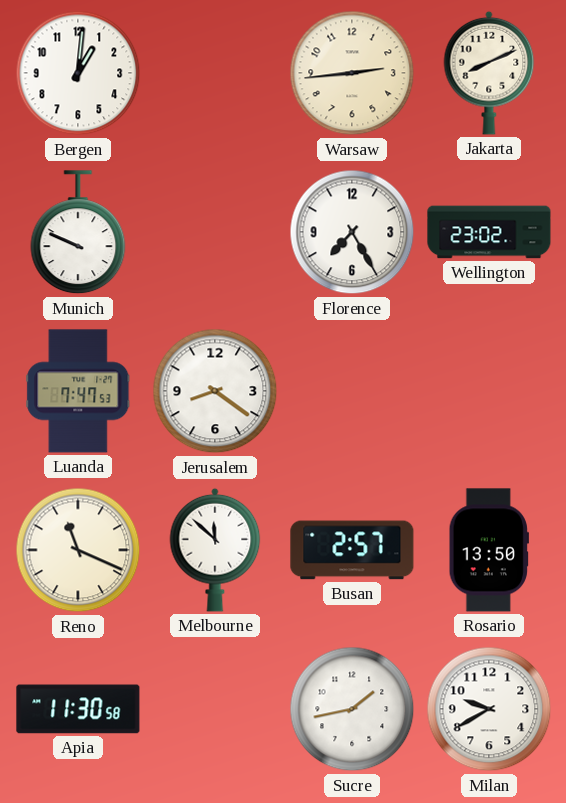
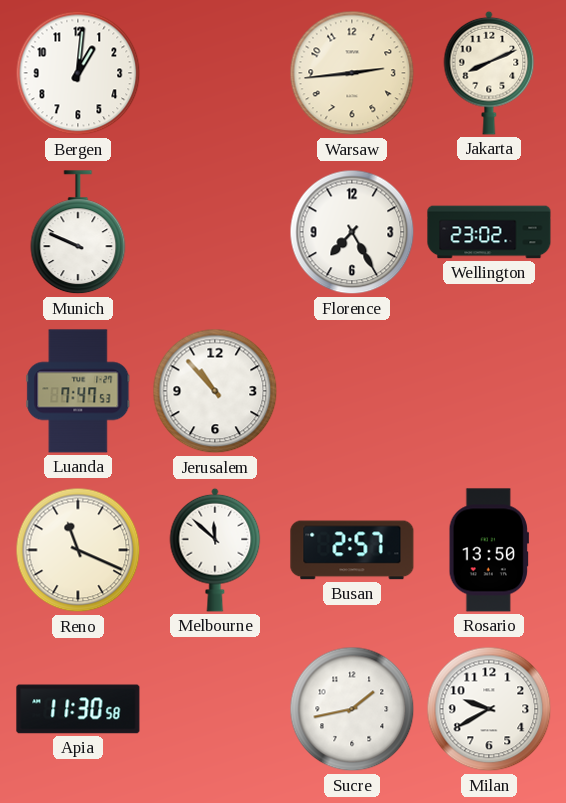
Jerusalem: 8:21 -> 10:53
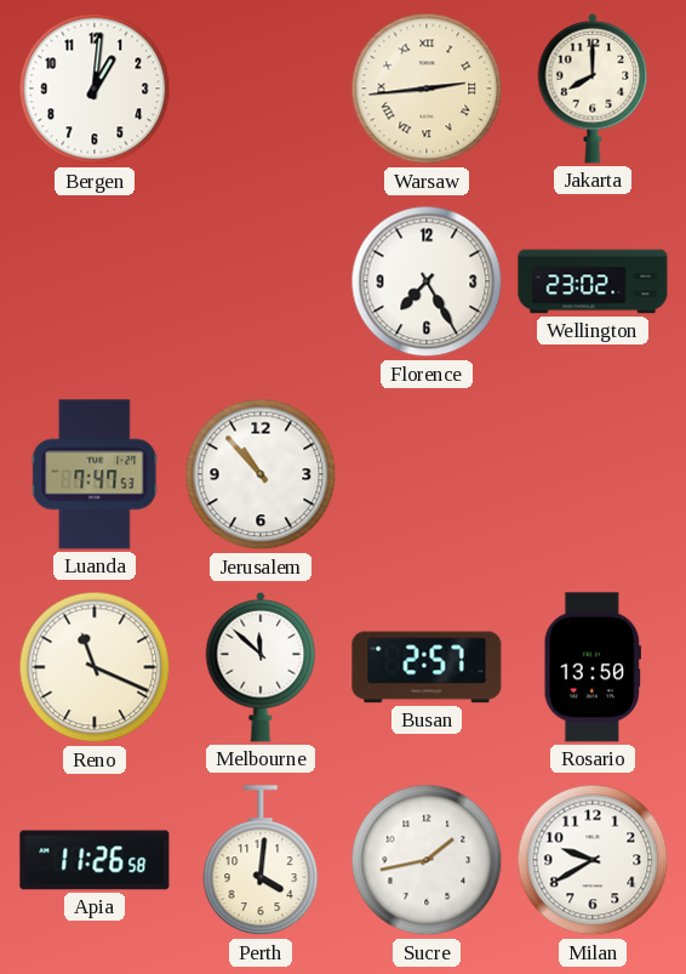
Warsaw numerals: Arabic -> Roman
Jakarta: 8:11 -> 8:00
Munich: 9:49 -> none
Apia: 11:30 -> 11:26
Perth: none -> 4:01
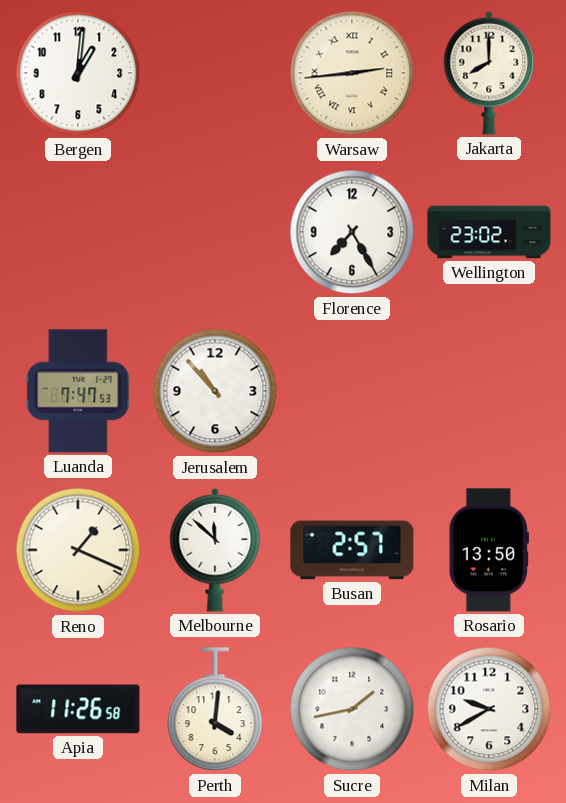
Reno: 11:19 -> 1:19
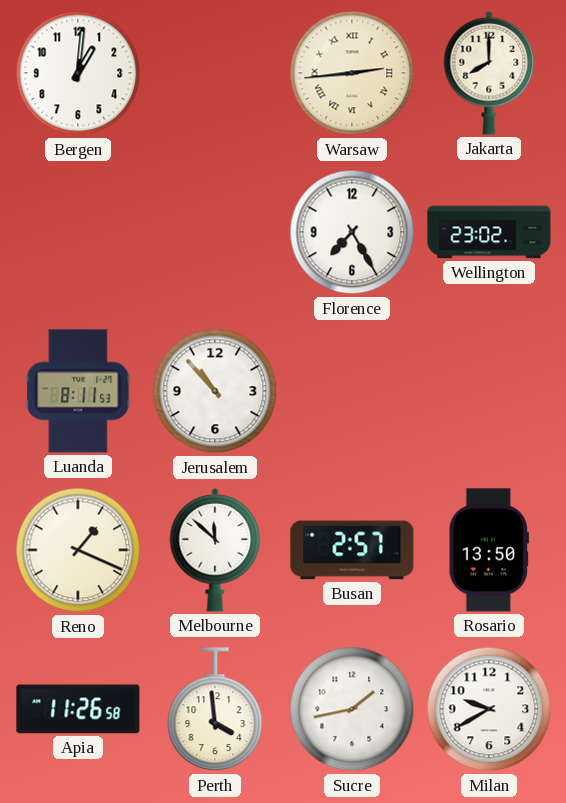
Luanda: 7:47 -> 8:11
Perth: 4:01 -> 3:59
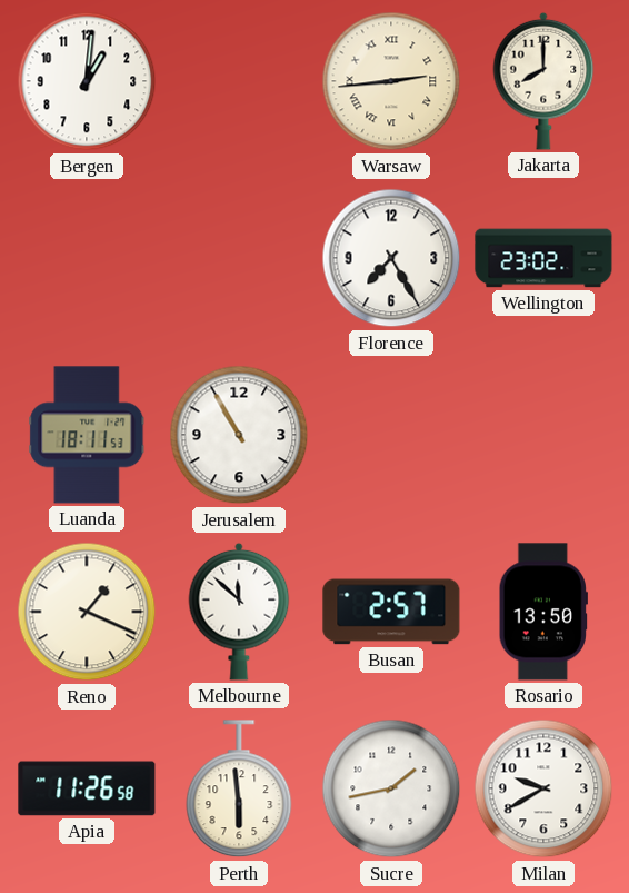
Luanda: 8:11 -> 18:11
Jerusalem: 10:53 -> 10:55
Perth: 3:59 -> 5:59
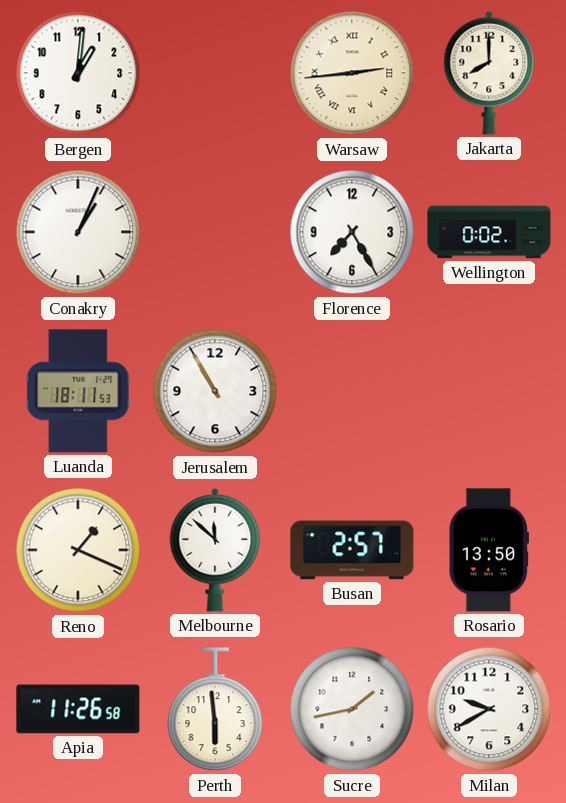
Conakry: none -> 1:04
Wellington: 23:02 -> 0:02
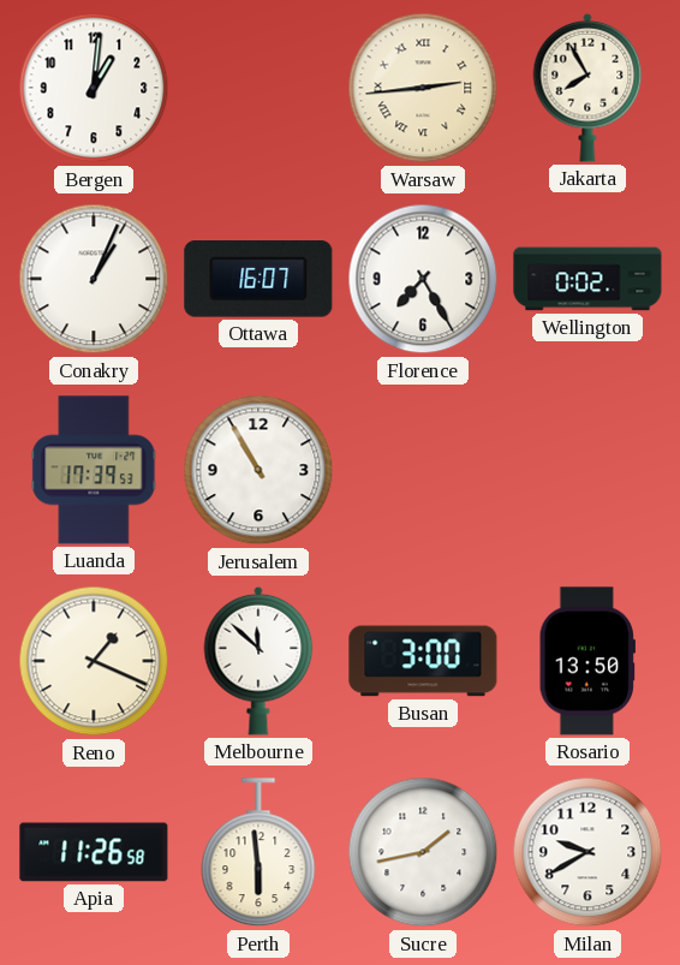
Jakarta: 8:00 -> 7:55
Ottawa: none -> 16:07
Luanda: 18:11 -> 17:39
Busan: 2:57 -> 3:00
